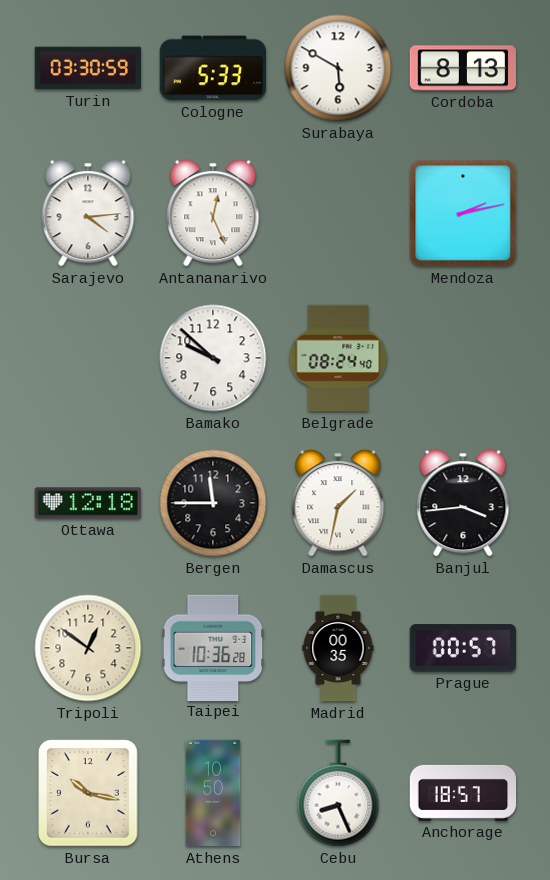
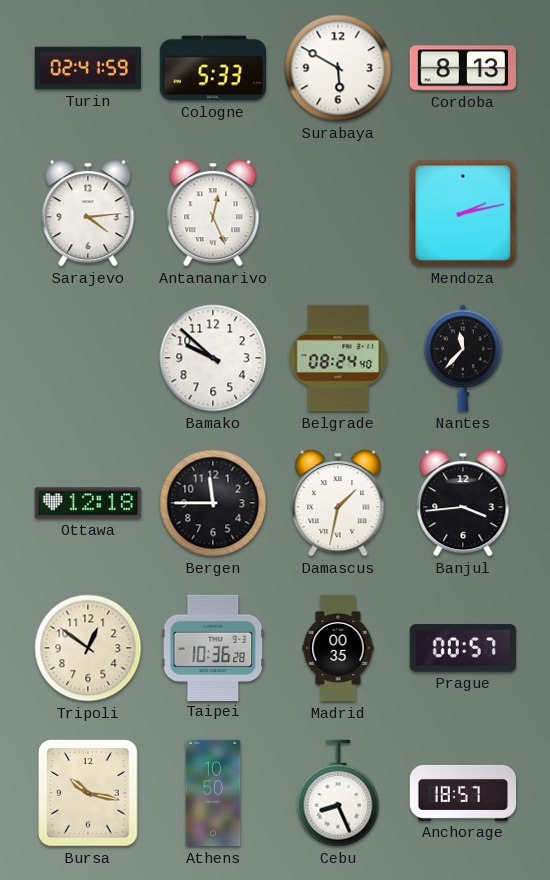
Turin: 03:30 -> 02:41
Nantes: none -> 11:37
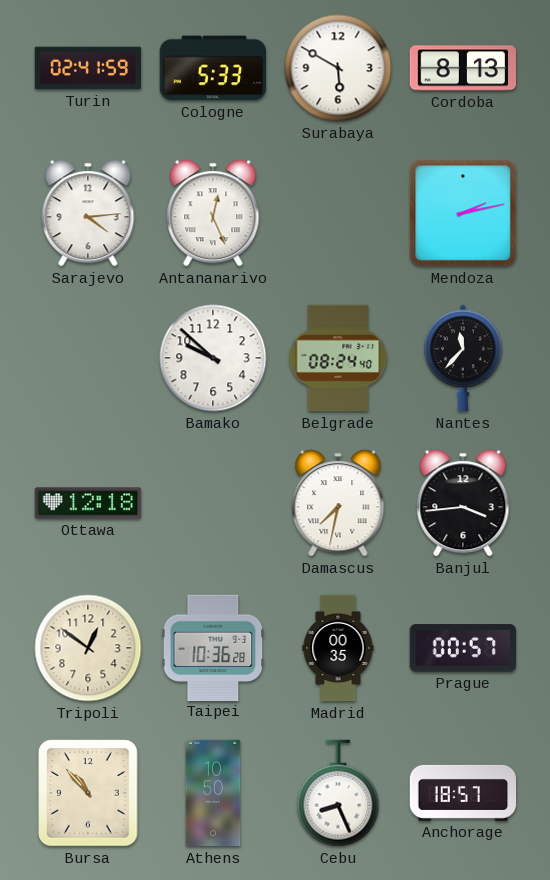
Bergen: 11:45 -> none
Damascus: 1:32 -> 7:32
Bursa: 10:17 -> 10:53
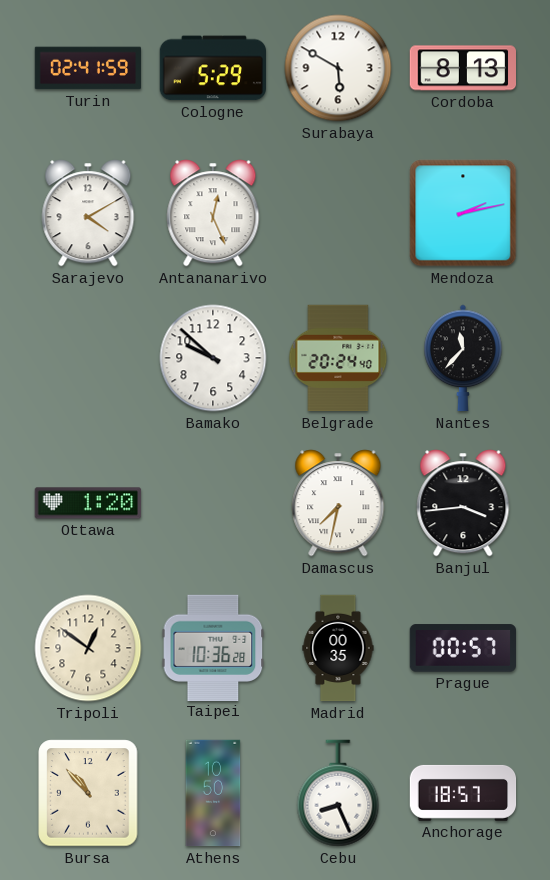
Cologne: 5:33 -> 5:29
Sarajevo: 4:14 -> 4:10
Belgrade: 08:24 -> 20:24
Ottawa: 12:18 -> 1:20
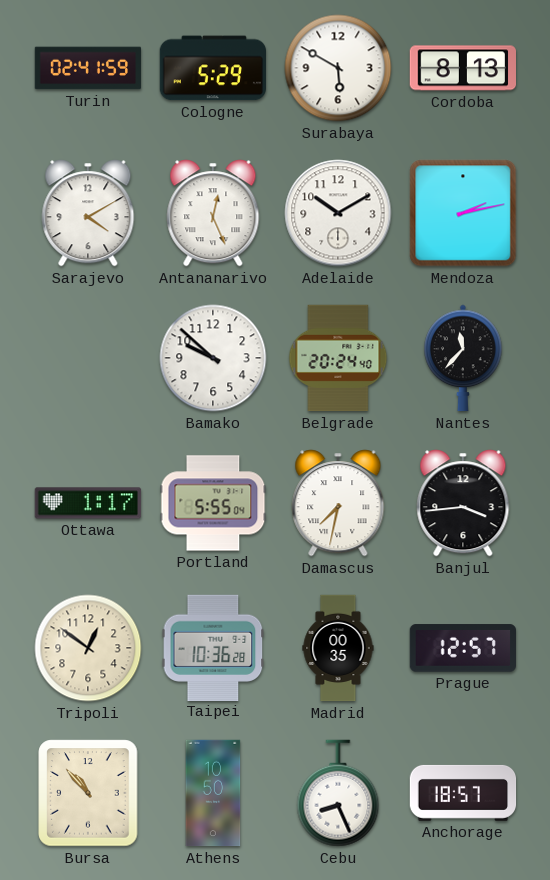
Adelaide: none -> 10:10
Ottawa: 1:20 -> 1:17
Portland: none -> 5:55
Prague: 00:57 -> 12:57
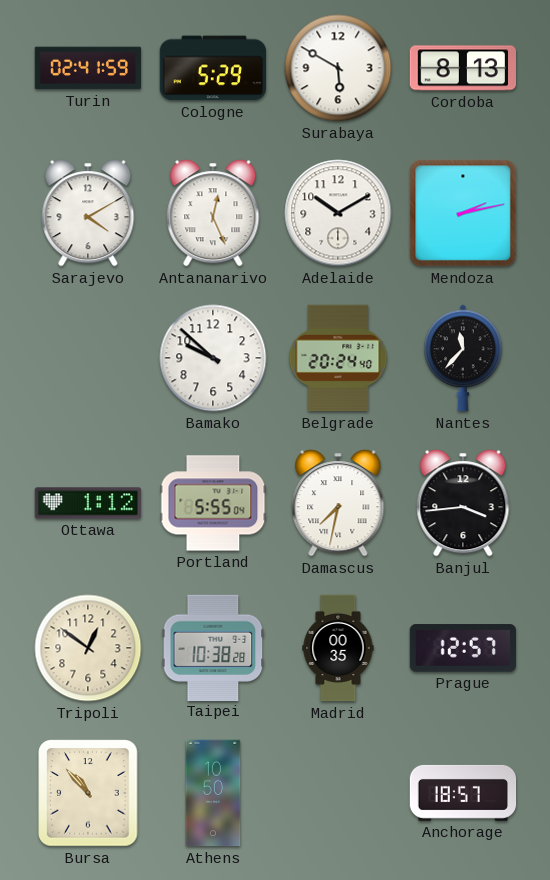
Ottawa: 1:17 -> 1:12
Taipei: 10:36 -> 10:38
Cebu: 8:26 -> none
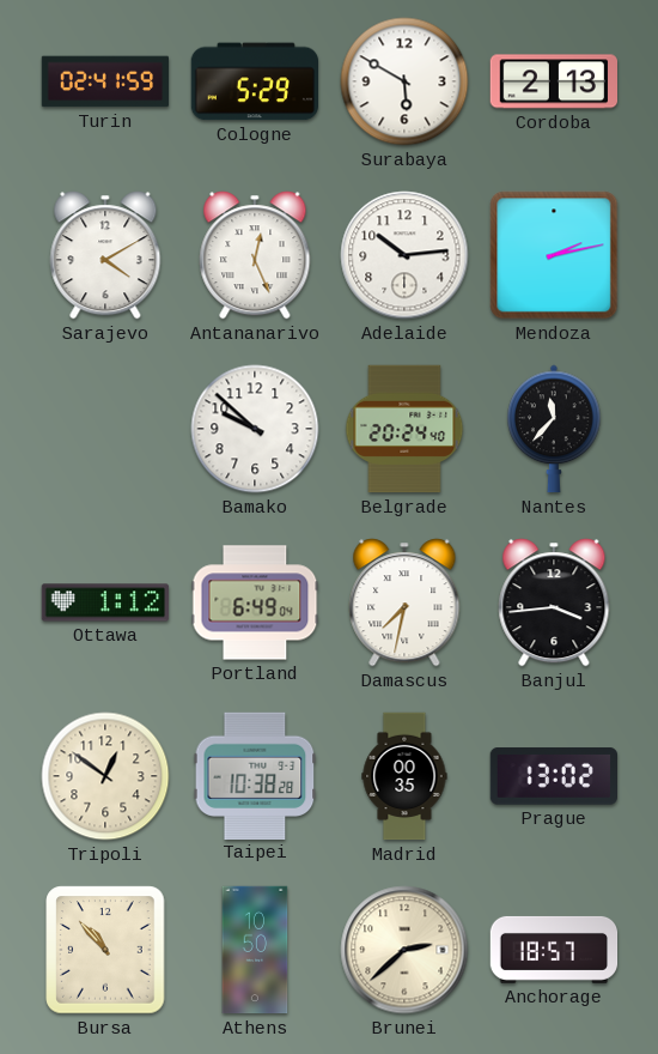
Cordoba: 8:13 -> 2:13
Adelaide: 10:10 -> 10:14
Portland: 5:55 -> 6:49
Prague: 12:57 -> 13:02
Brunei: none -> 2:38
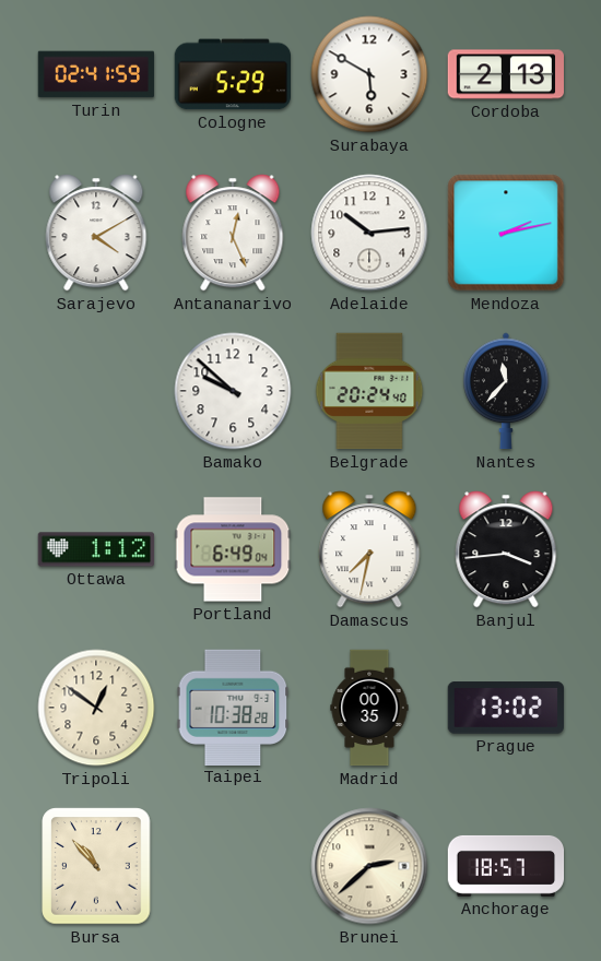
Athens: 10:50 -> none
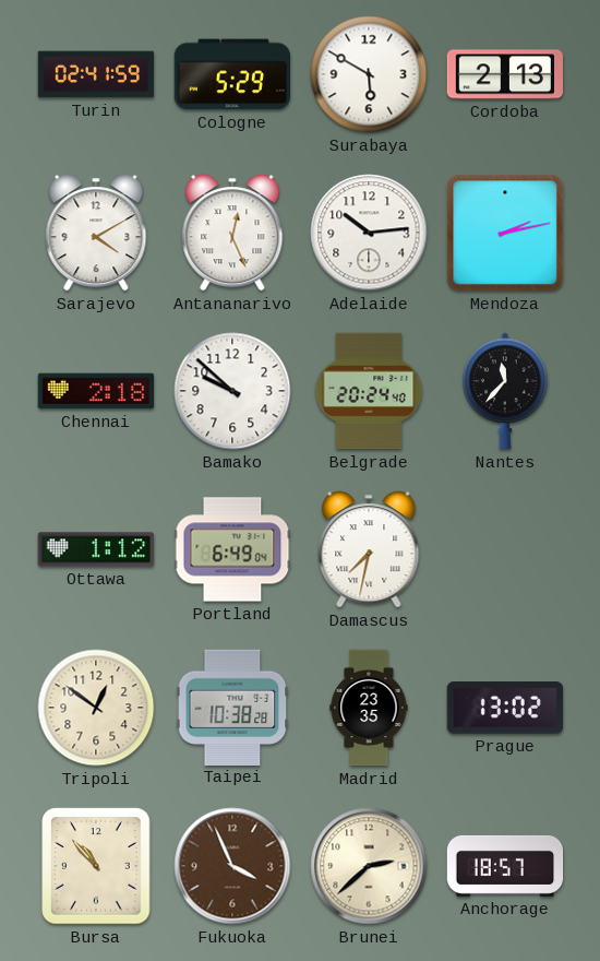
Chennai: none -> 2:18
Banjul: 3:44 -> none
Madrid: 00:35 -> 23:35
Fukuoka: none -> 3:56
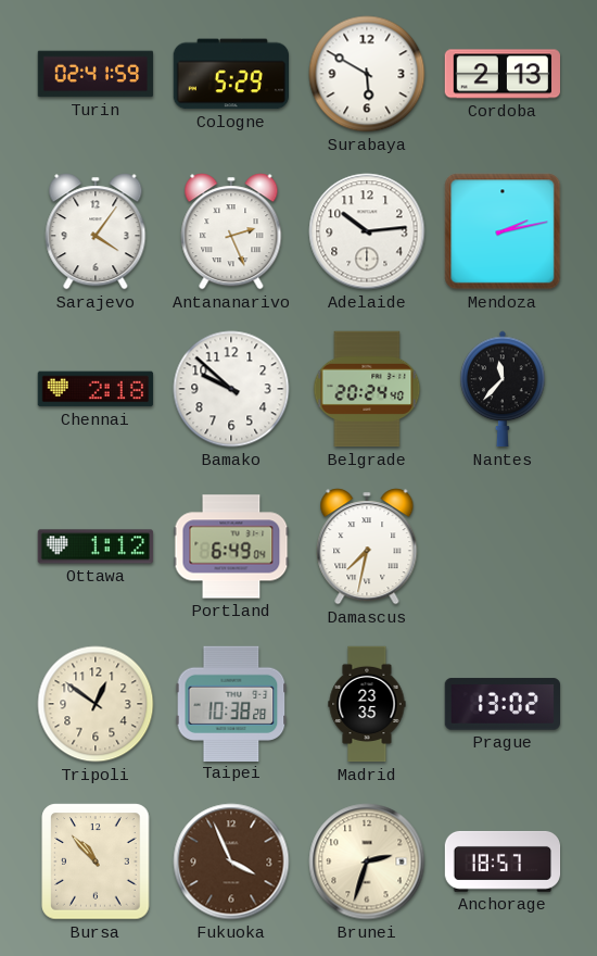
Sarajevo: 4:10 -> 4:06
Antananarivo: 12:26 -> 2:26
Brunei: 2:38 -> 2:33
